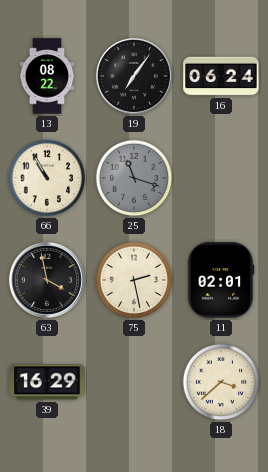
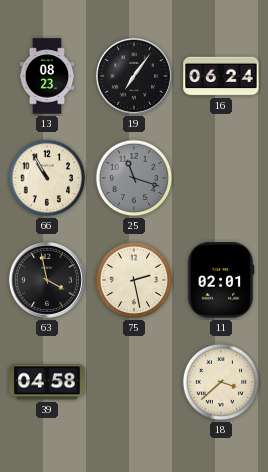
13: 08:22 -> 08:23
39: 16:29 -> 04:58
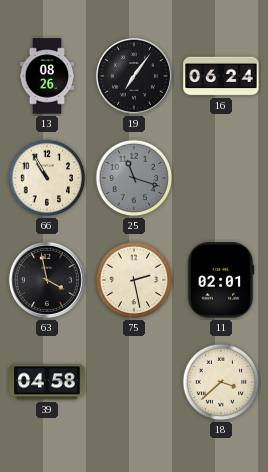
13: 08:23 -> 08:26
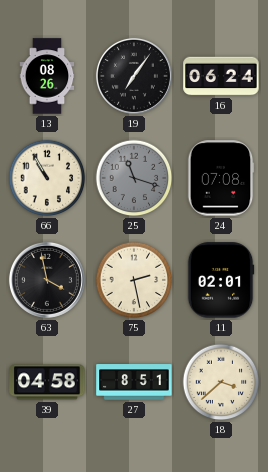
24: none -> 07:08
27: none -> 8:51
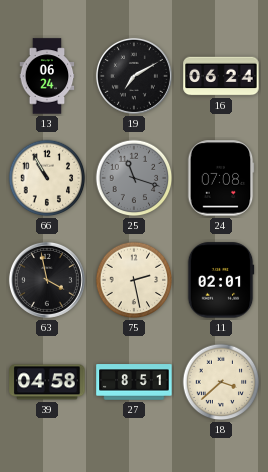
13: 08:26 -> 06:24
19: 7:06 -> 7:10
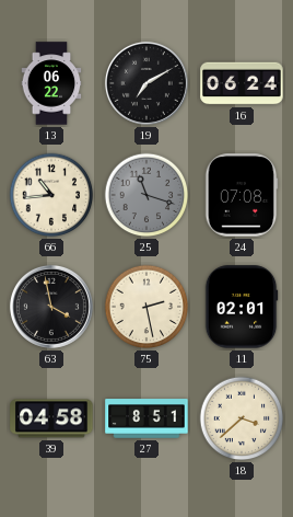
13: 06:24 -> 06:22
66: 10:55 -> 10:44
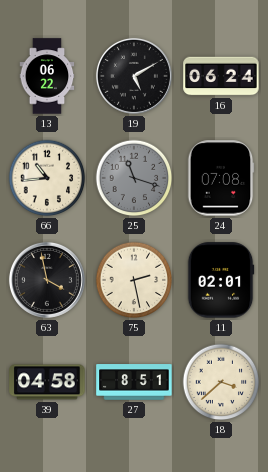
19: 7:10 -> 5:10
